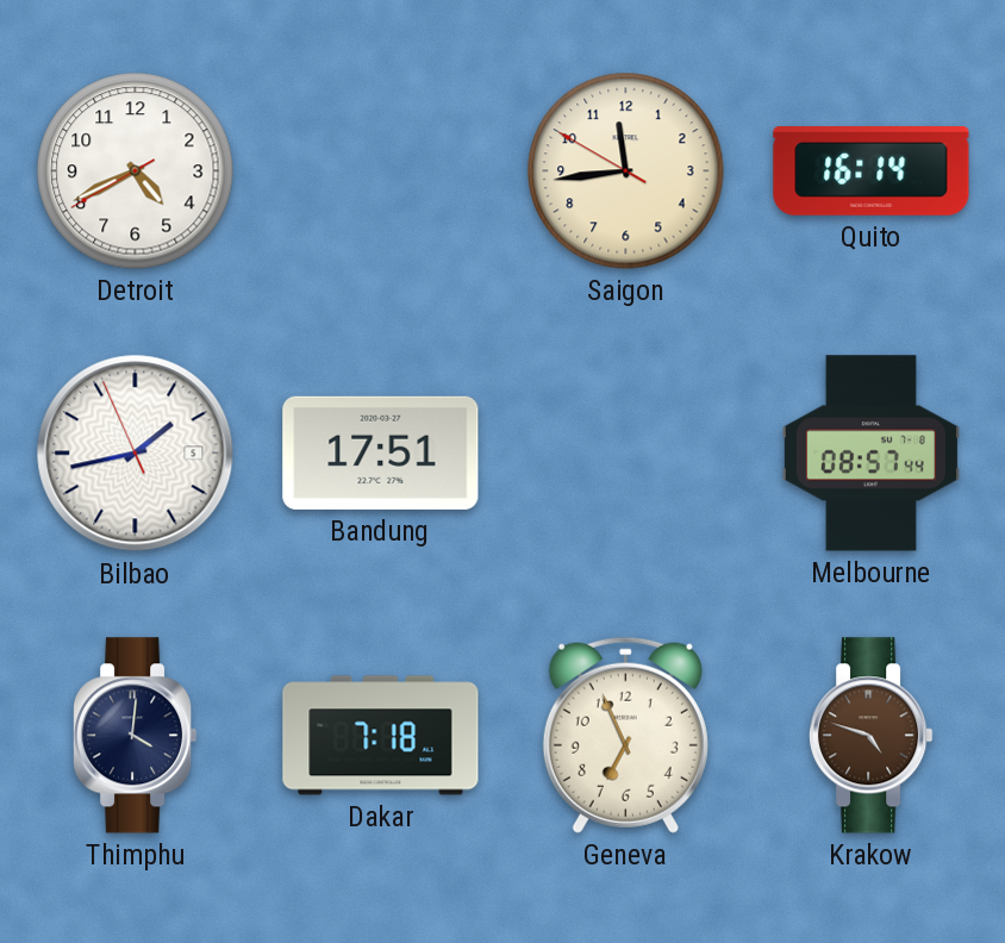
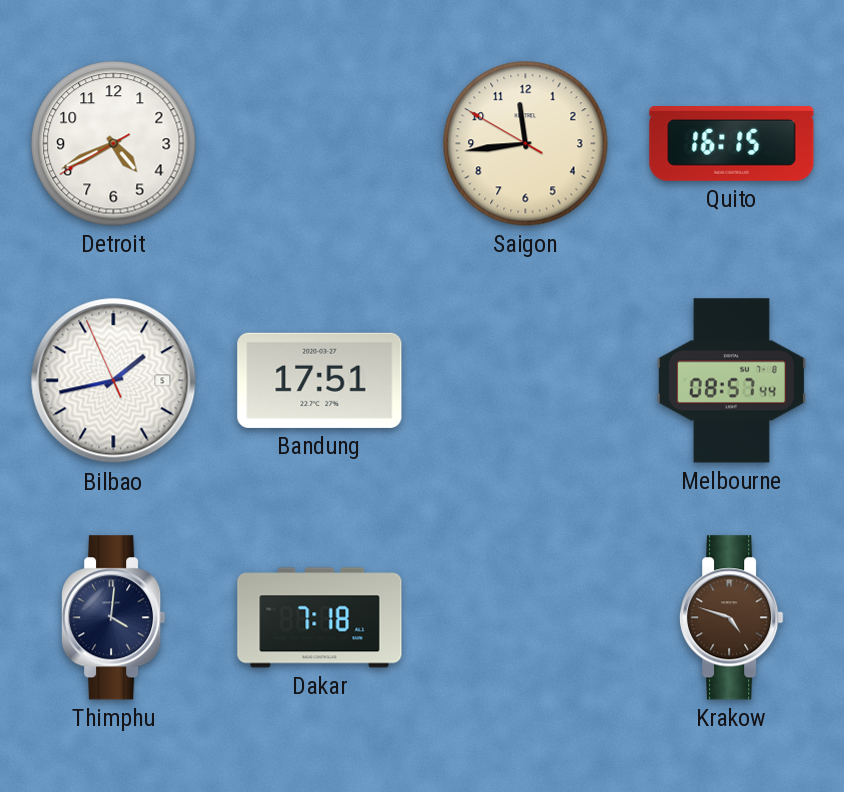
Quito: 16:14 -> 16:15
Geneva: 6:56 -> none
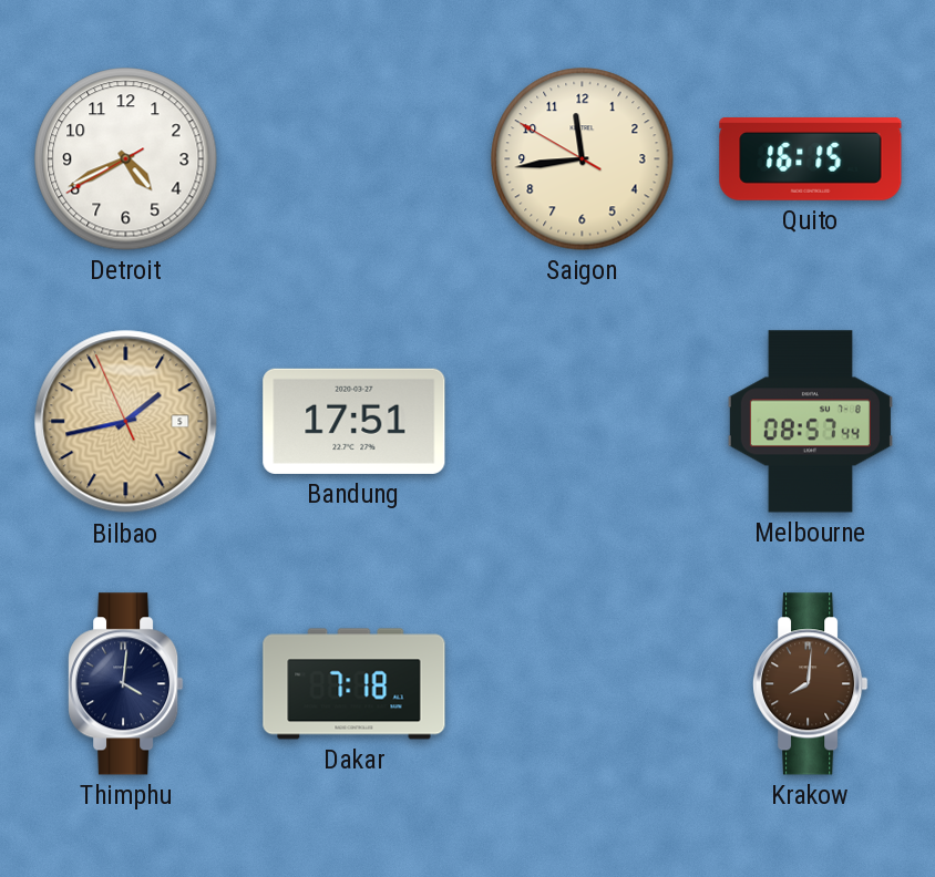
Bilbao dial: white -> champagne
Krakow: 4:48 -> 8:01
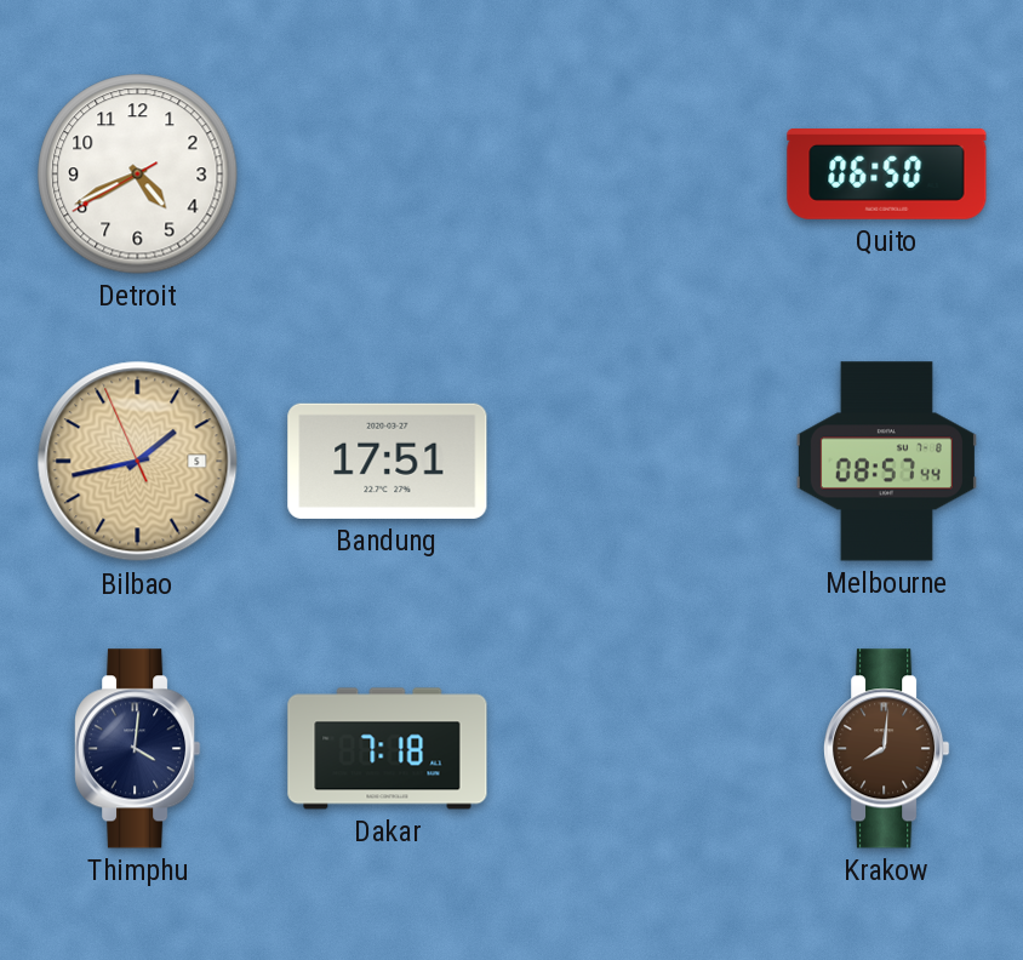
Saigon: 11:43 -> none
Quito: 16:15 -> 06:50
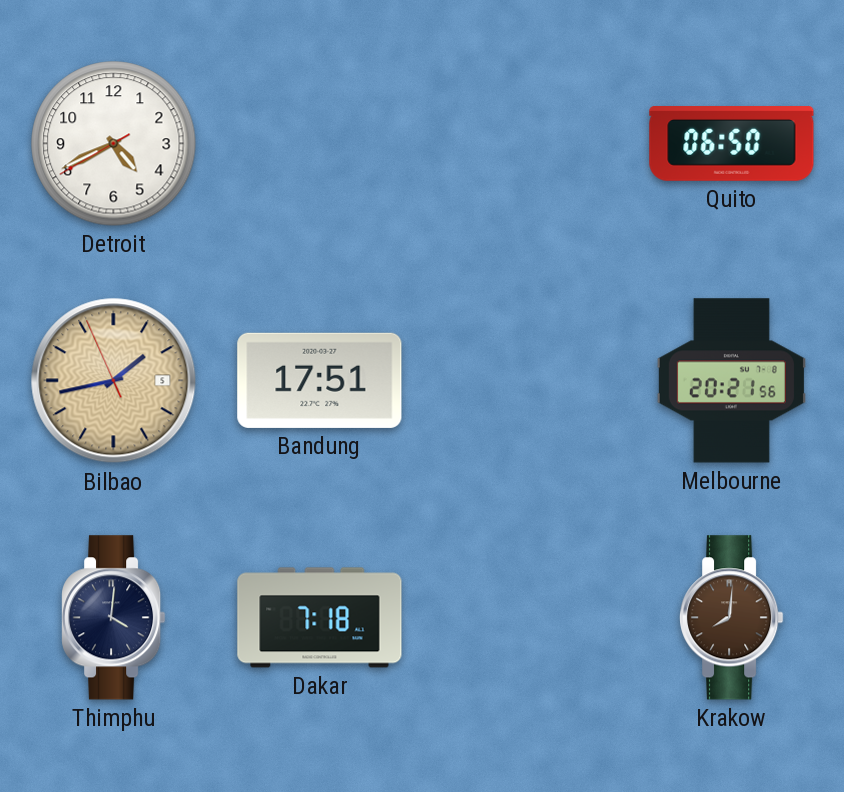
Melbourne: 08:57 -> 20:21
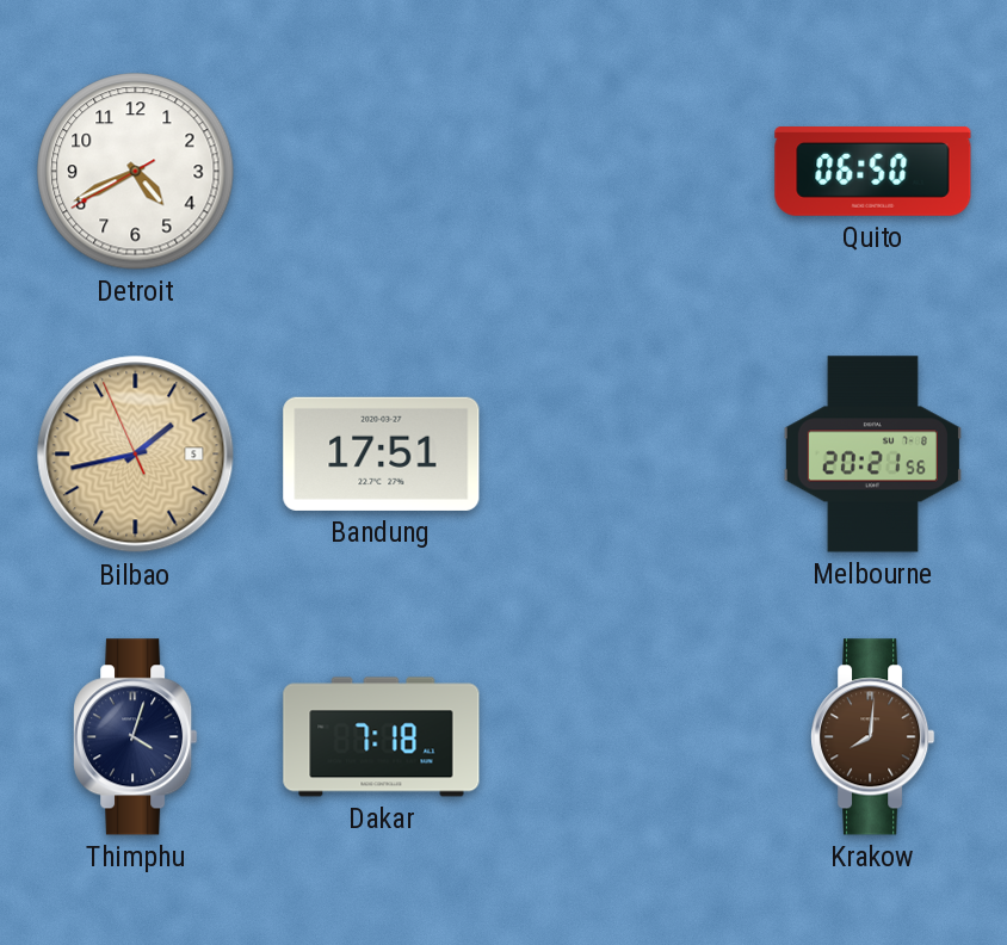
Thimphu: 4:01 -> 4:03
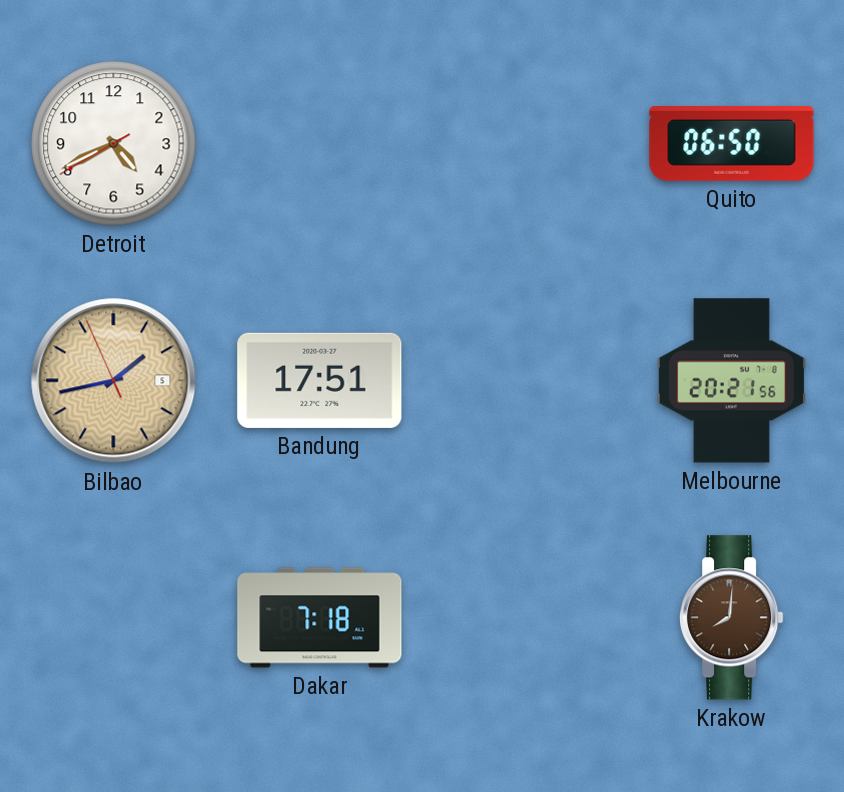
Thimphu: 4:03 -> none
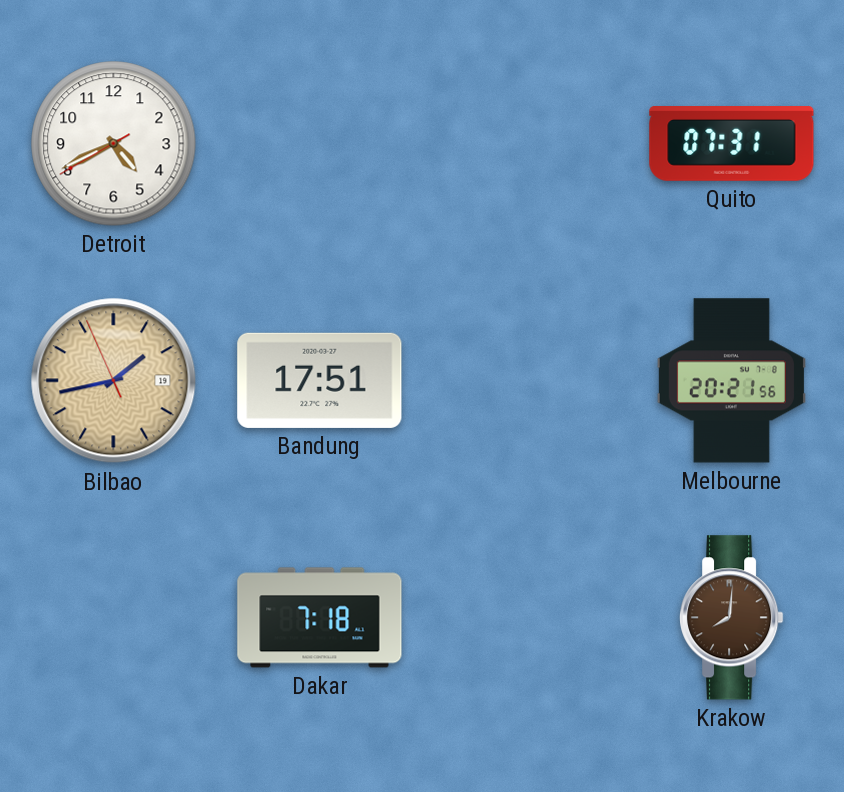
Quito: 06:50 -> 07:31
Bilbao date: 5 -> 19
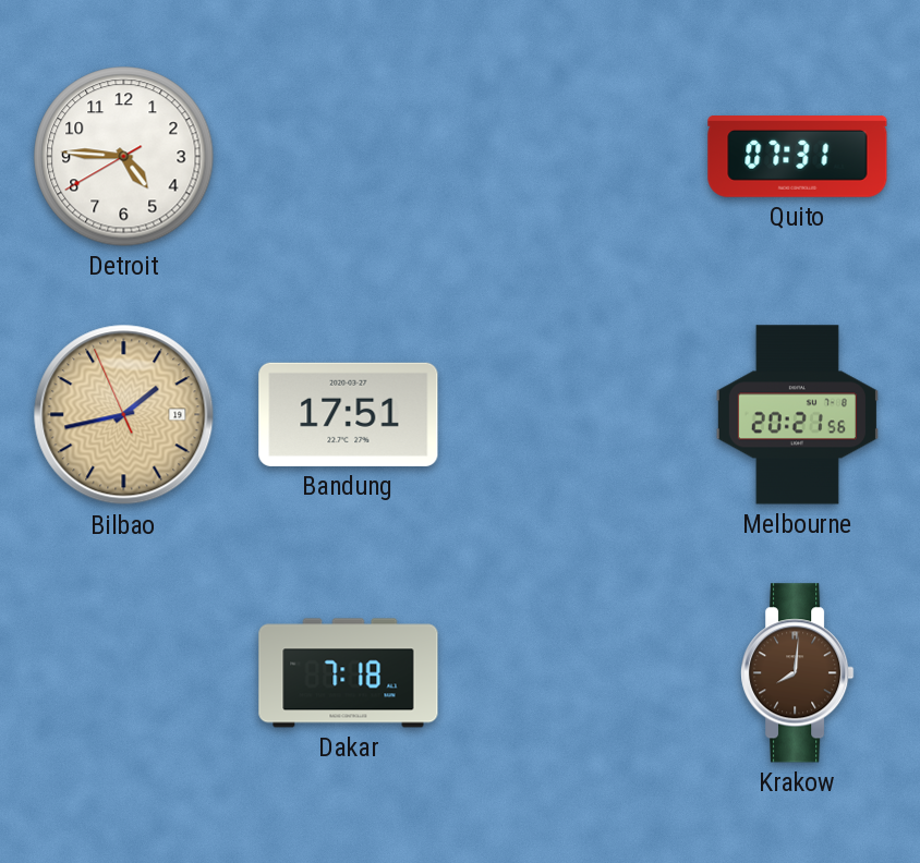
Detroit: 4:40 -> 4:45
